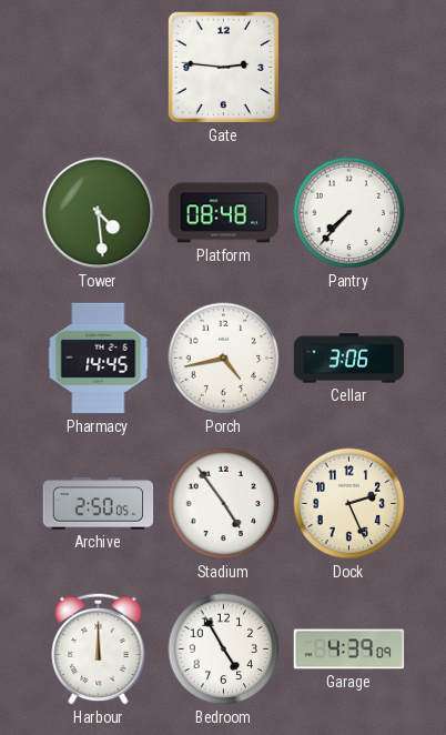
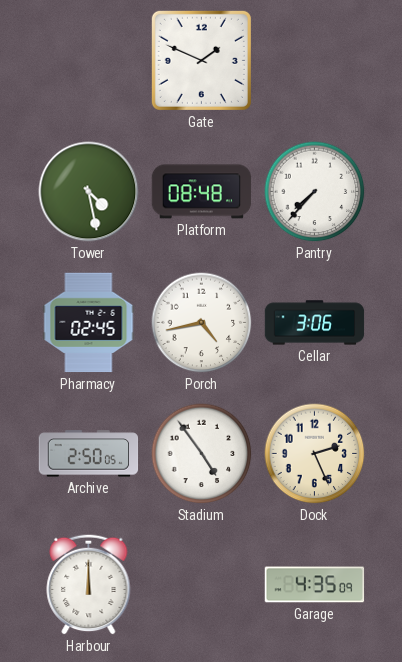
Gate: 2:46 -> 1:49
Tower: 4:29 -> 4:28
Pharmacy: 14:45 -> 02:45
Bedroom: 4:55 -> none
Garage: 4:39 -> 4:35
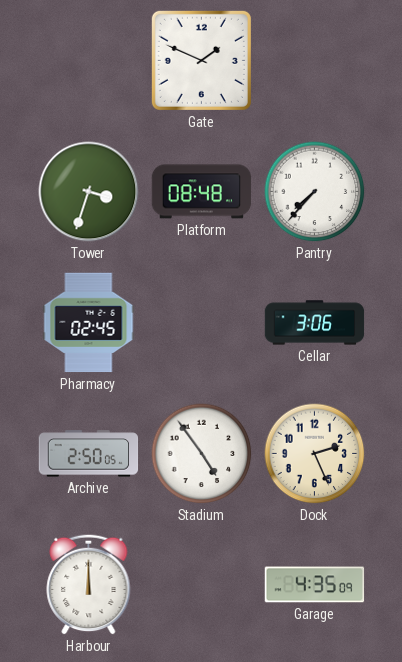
Tower: 4:28 -> 3:33
Porch: 4:43 -> none
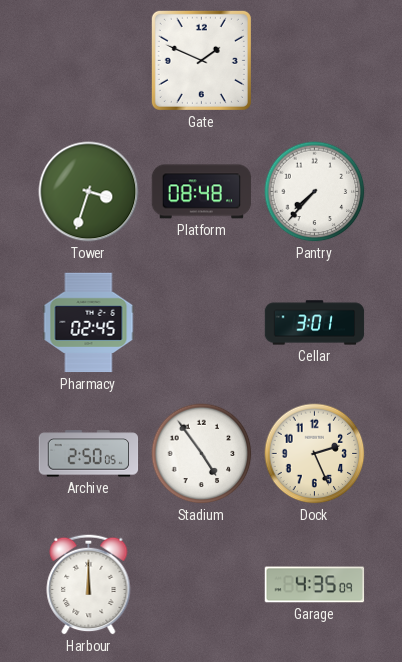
Cellar: 3:06 -> 3:01
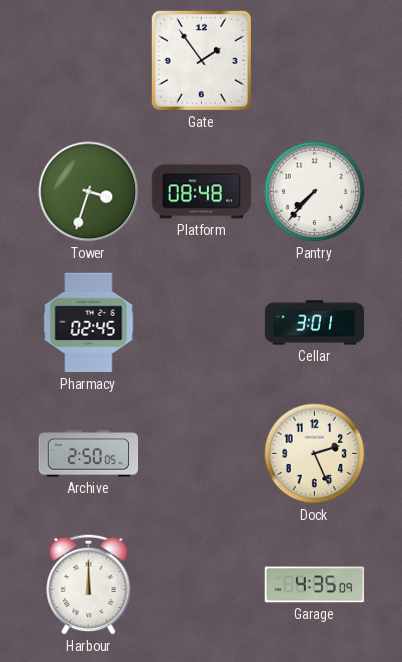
Gate: 1:49 -> 1:54
Stadium: 4:54 -> none
